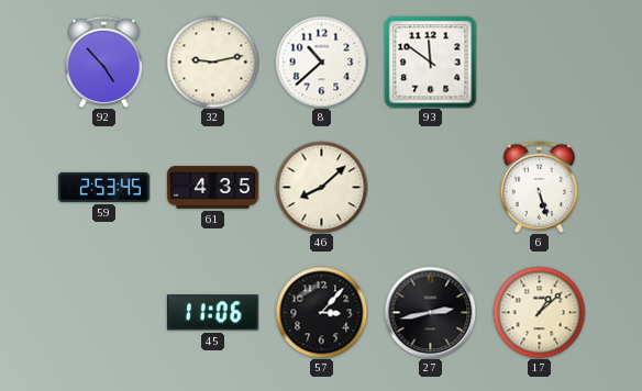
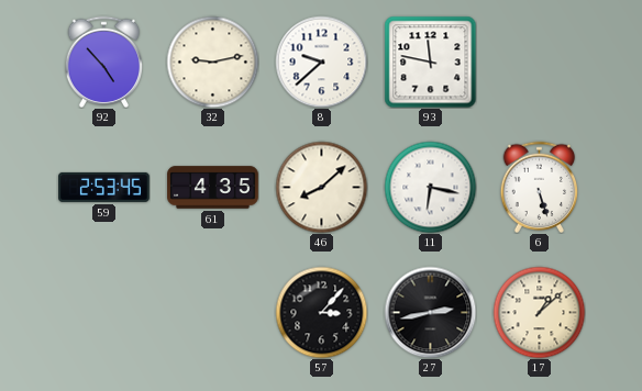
8: 10:38 -> 9:38
93: 11:51 -> 11:47
11: none -> 6:17
45: 11:06 -> none
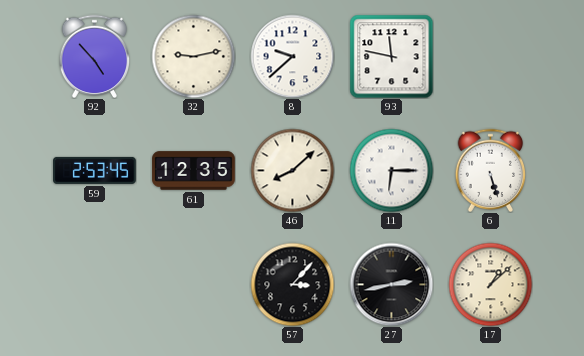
61: 4:35 -> 12:35
11: 6:17 -> 6:15
